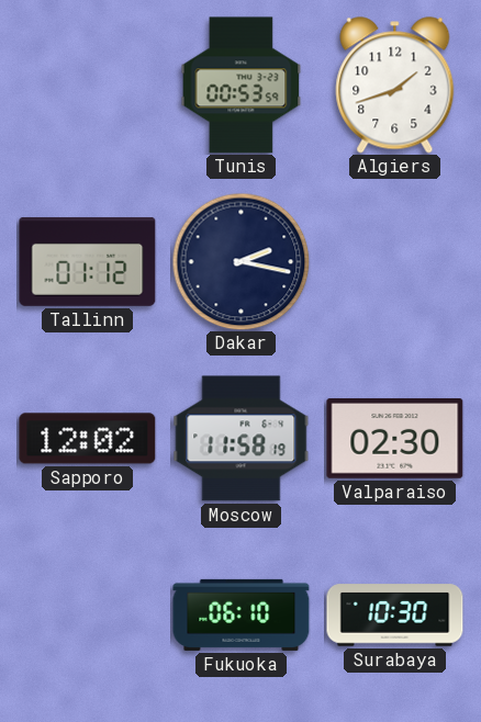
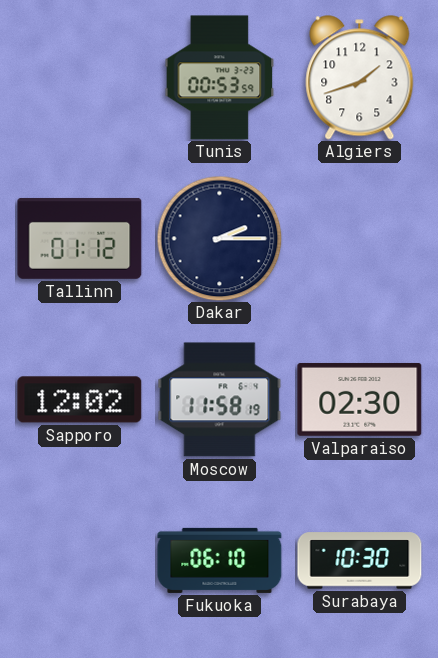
Dakar: 2:17 -> 2:15
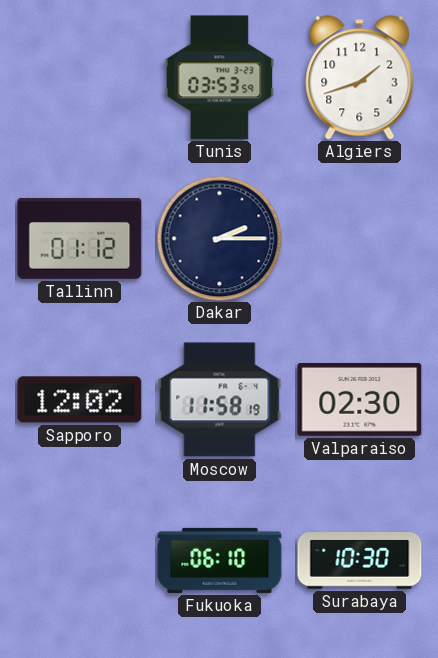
Tunis: 00:53 -> 03:53
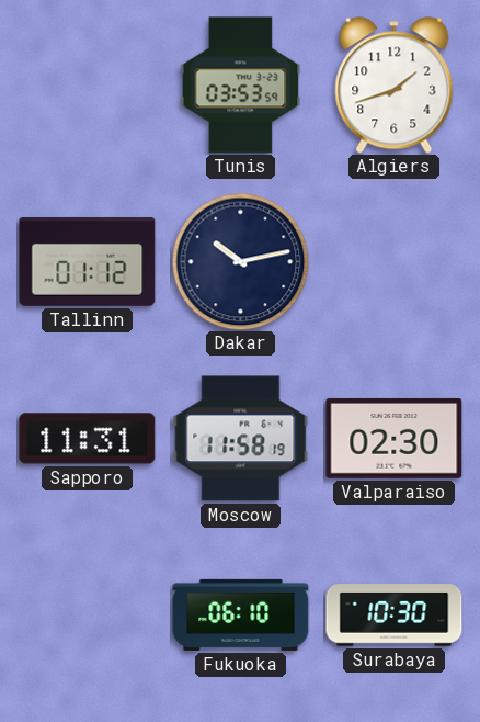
Dakar: 2:15 -> 10:13
Sapporo: 12:02 -> 11:31
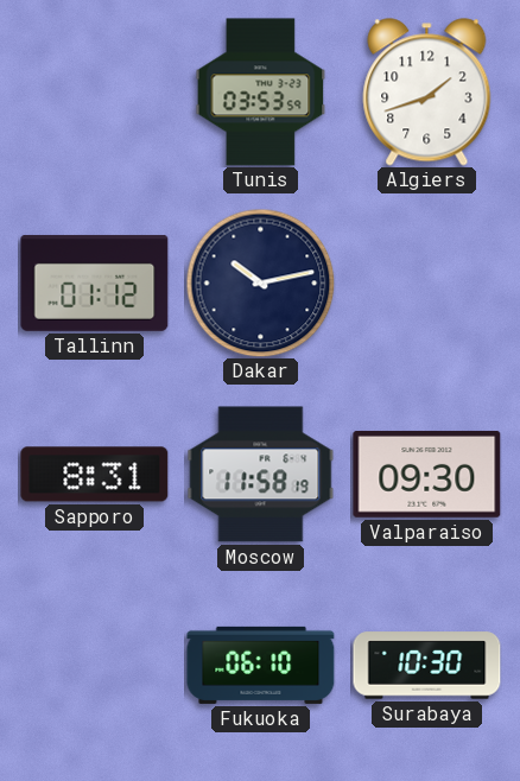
Sapporo: 11:31 -> 8:31
Valparaiso: 02:30 -> 09:30
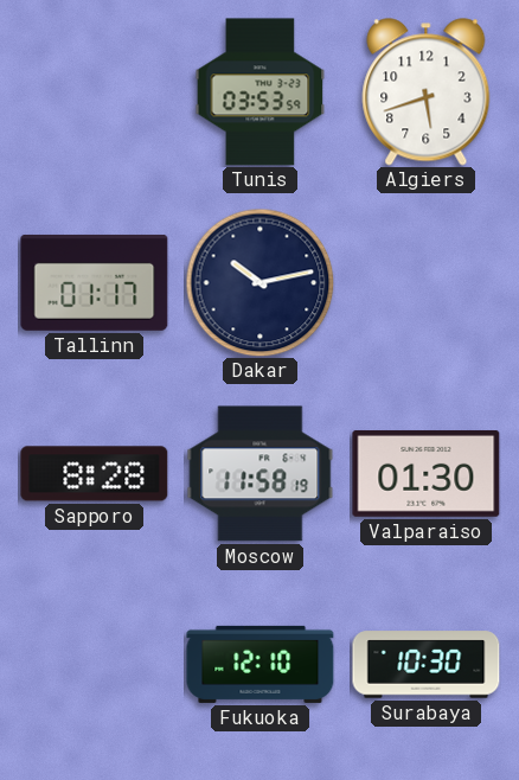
Algiers: 1:42 -> 5:42
Tallinn: 01:12 -> 01:17
Sapporo: 8:31 -> 8:28
Valparaiso: 09:30 -> 01:30
Fukuoka: 06:10 -> 12:10
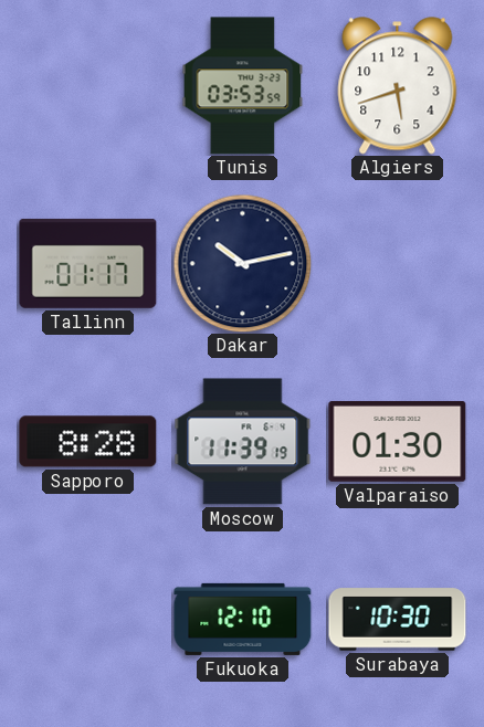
Moscow: 11:58 -> 11:39
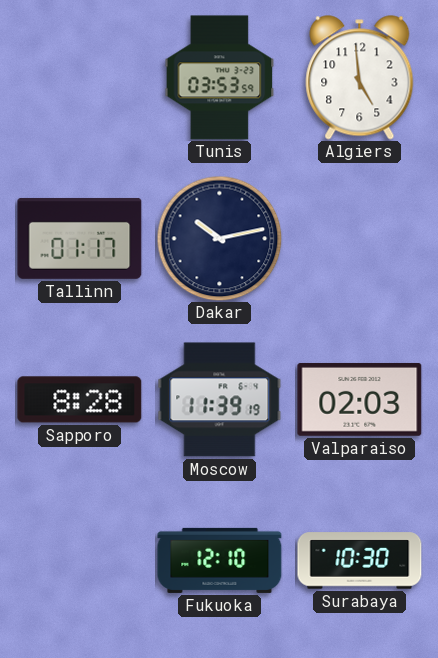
Algiers: 5:42 -> 4:59
Valparaiso: 01:30 -> 02:03
